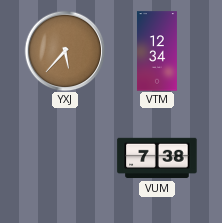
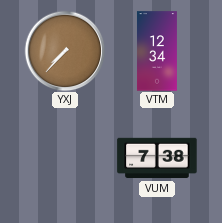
YXJ: 5:37 -> 7:37
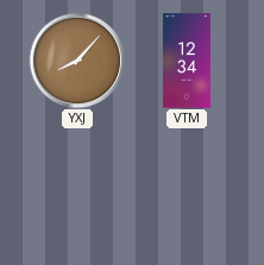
YXJ: 7:37 -> 8:07
VUM: 7:38 -> none
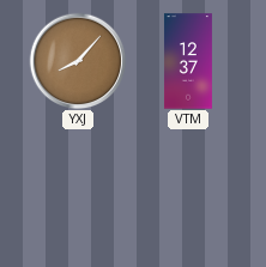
VTM: 12:34 -> 12:37
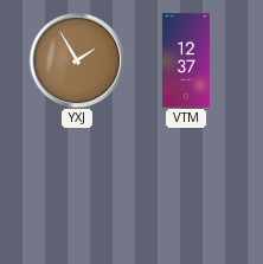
YXJ: 8:07 -> 1:55
